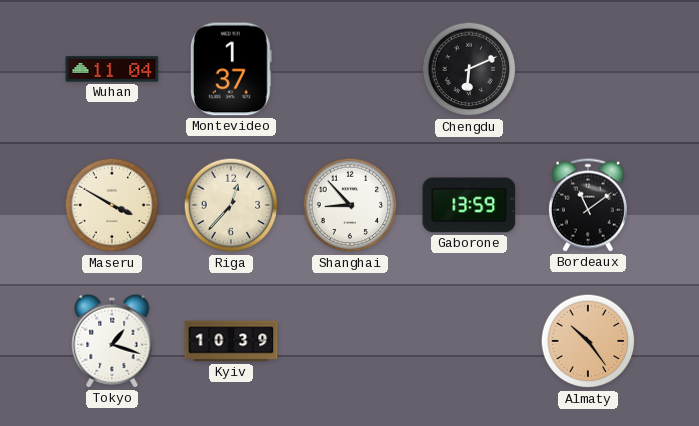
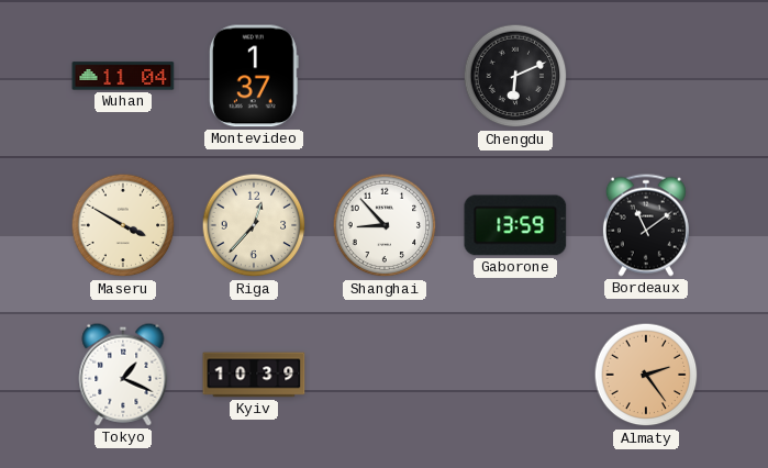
Tokyo: 1:18 -> 1:19
Almaty: 10:24 -> 2:24
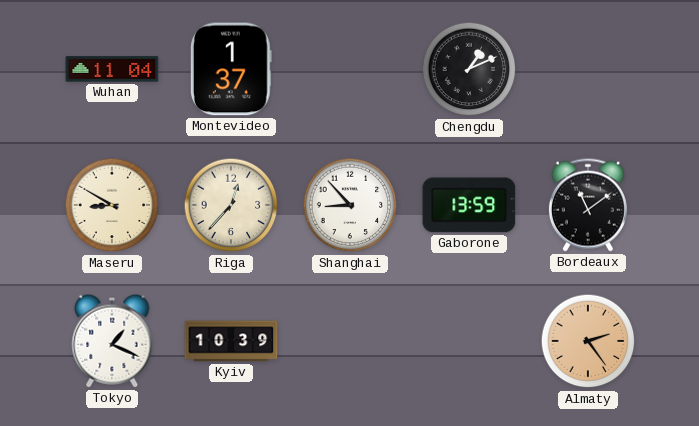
Chengdu: 6:11 -> 1:11
Maseru: 3:50 -> 8:50
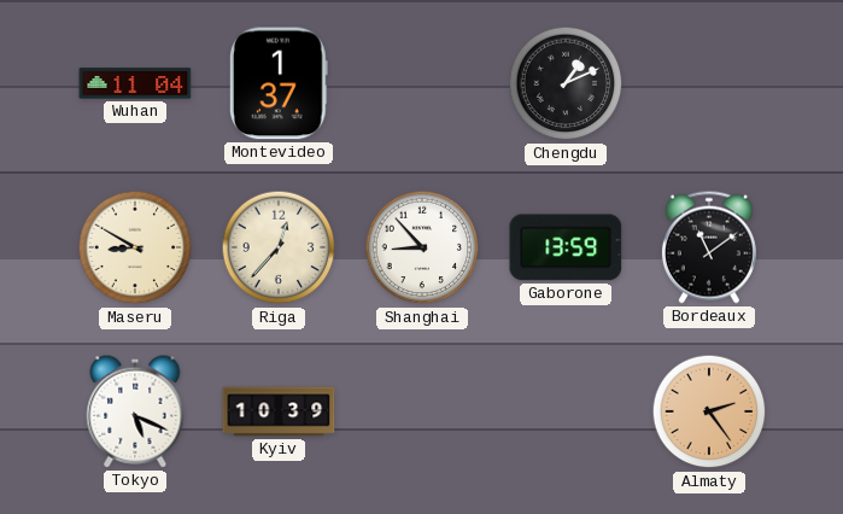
Tokyo: 1:19 -> 5:19
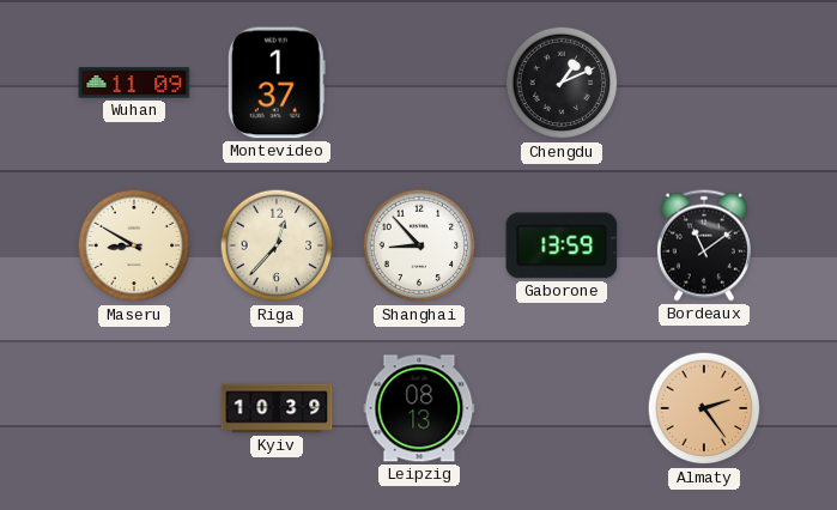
Wuhan: 11:04 -> 11:09
Tokyo: 5:19 -> none
Leipzig: none -> 08:13
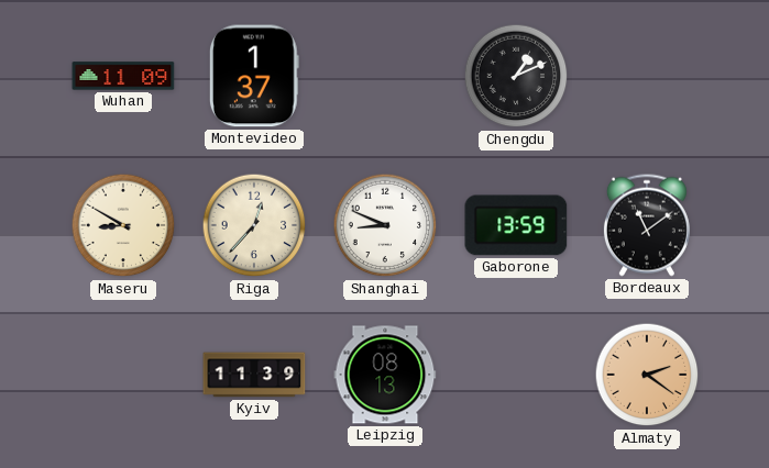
Shanghai: 8:53 -> 8:49
Kyiv: 10:39 -> 11:39
Almaty: 2:24 -> 2:21
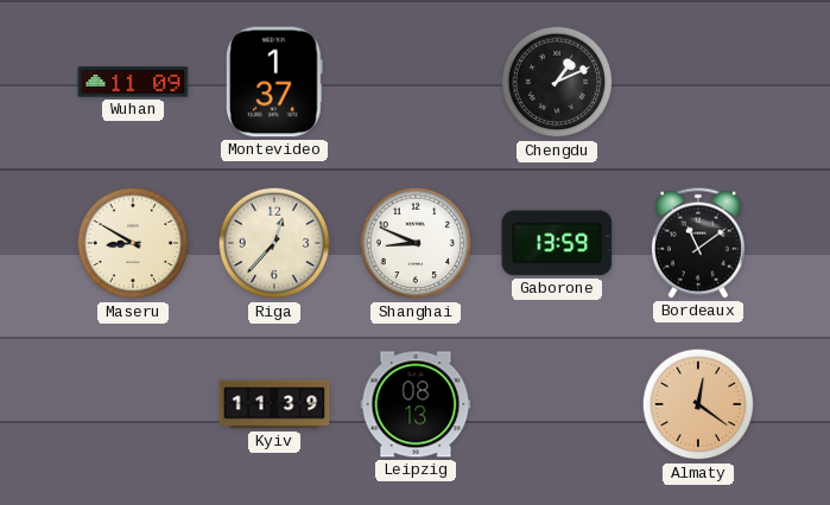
Almaty: 2:21 -> 12:21
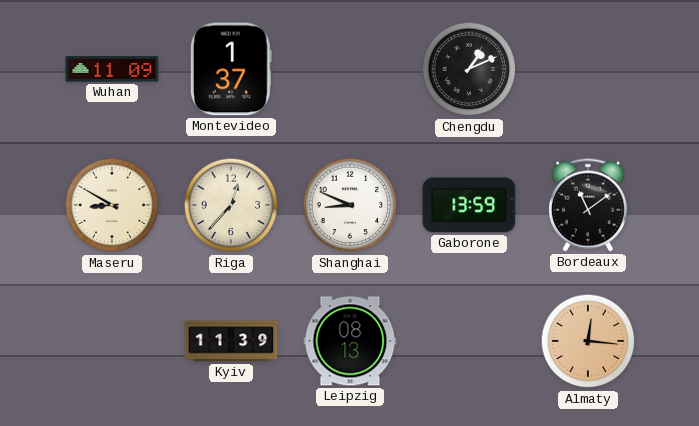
Almaty: 12:21 -> 12:16
